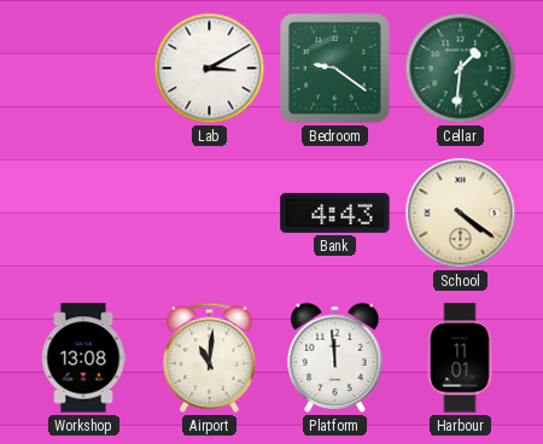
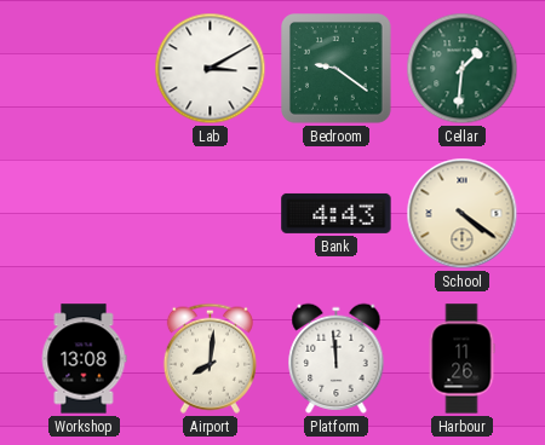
Airport: 11:01 -> 8:01
Harbour: 11:01 -> 11:26
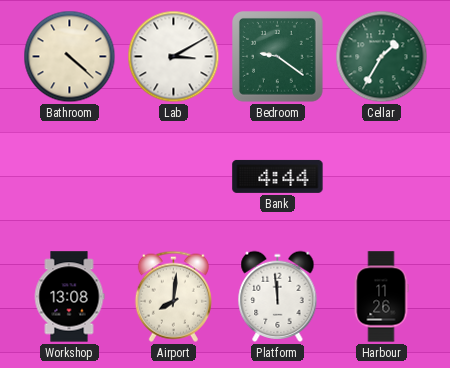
Bathroom: none -> 4:22
Cellar: 1:31 -> 1:35
Bank: 4:43 -> 4:44
School: 4:21 -> none
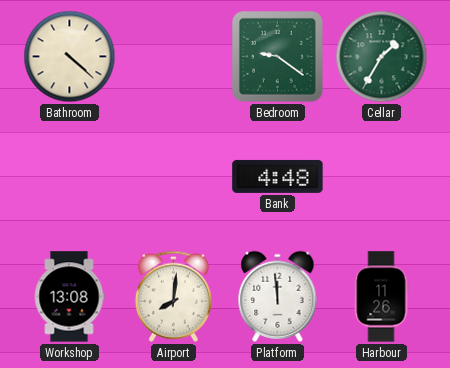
Lab: 3:10 -> none
Bank: 4:44 -> 4:48
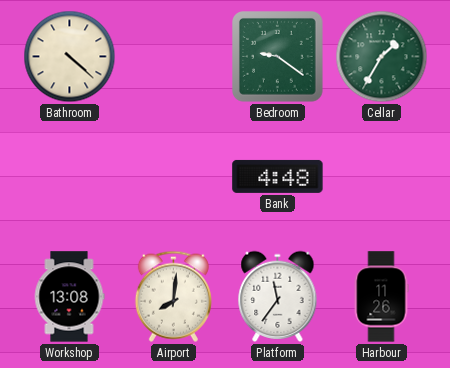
Platform: 11:59 -> 11:36
